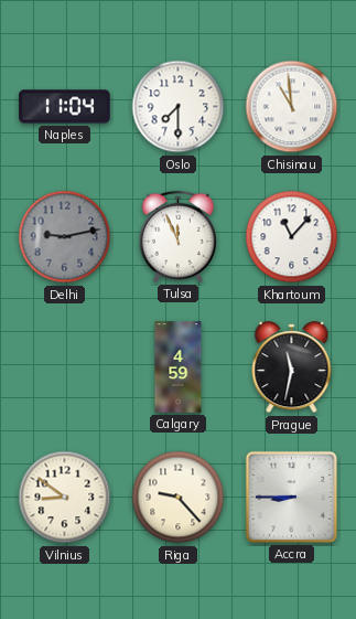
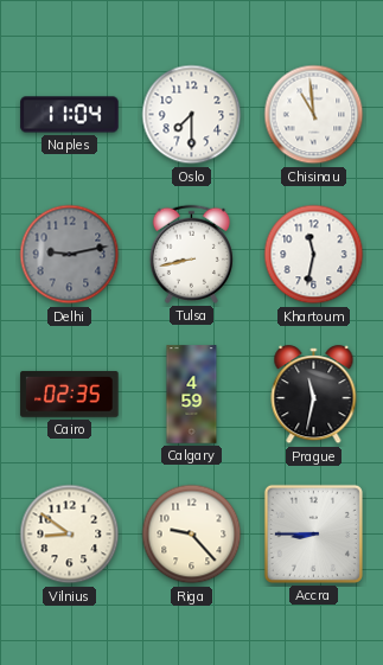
Tulsa: 11:56 -> 8:43
Khartoum: 11:07 -> 11:32
Cairo: none -> 02:35
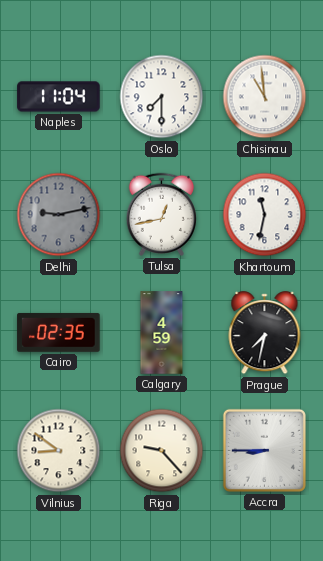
Tulsa: 8:43 -> 12:43
Prague: 11:32 -> 7:32
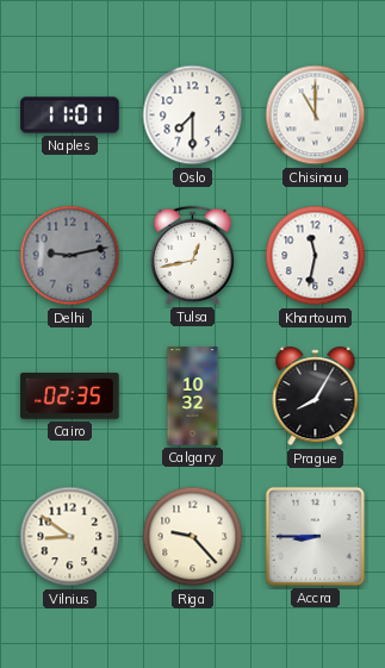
Naples: 11:04 -> 11:01
Chisinau: 10:59 -> 11:00
Calgary: 4:59 -> 10:32
Prague: 7:32 -> 8:05
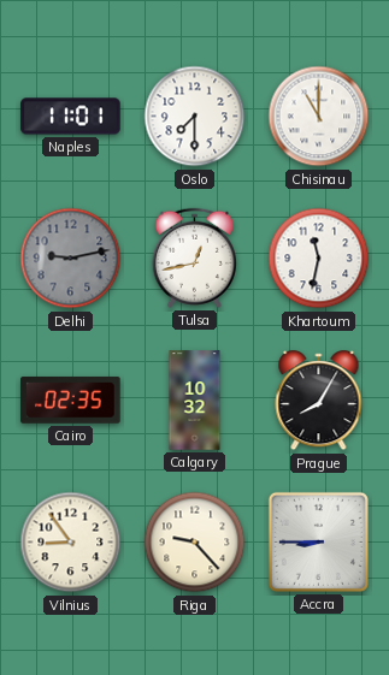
Vilnius: 8:51 -> 8:54
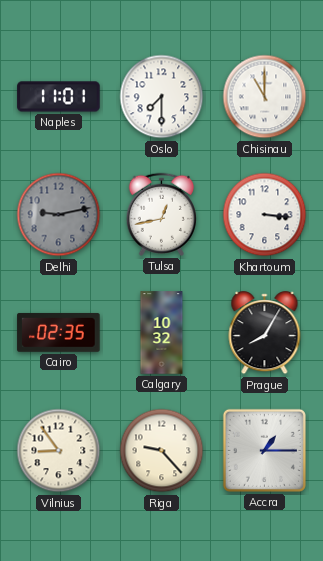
Khartoum: 11:32 -> 3:16
Accra: 8:45 -> 1:15
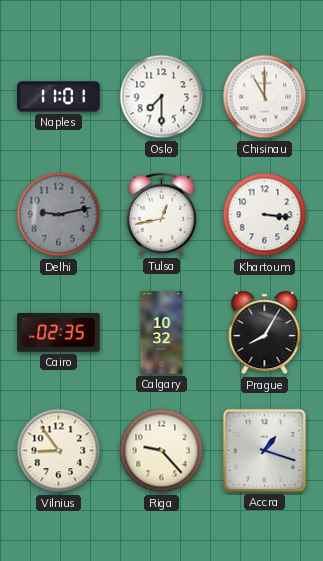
Accra: 1:15 -> 1:18
